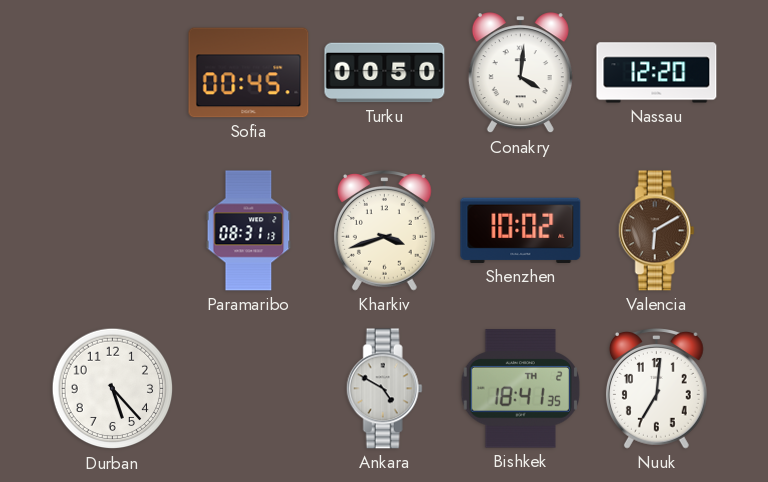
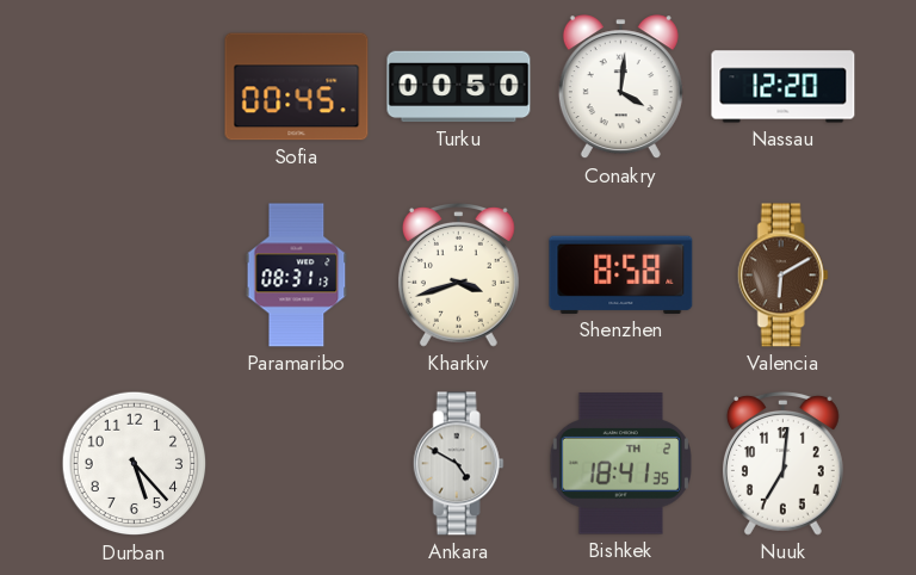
Shenzhen: 10:02 -> 8:58
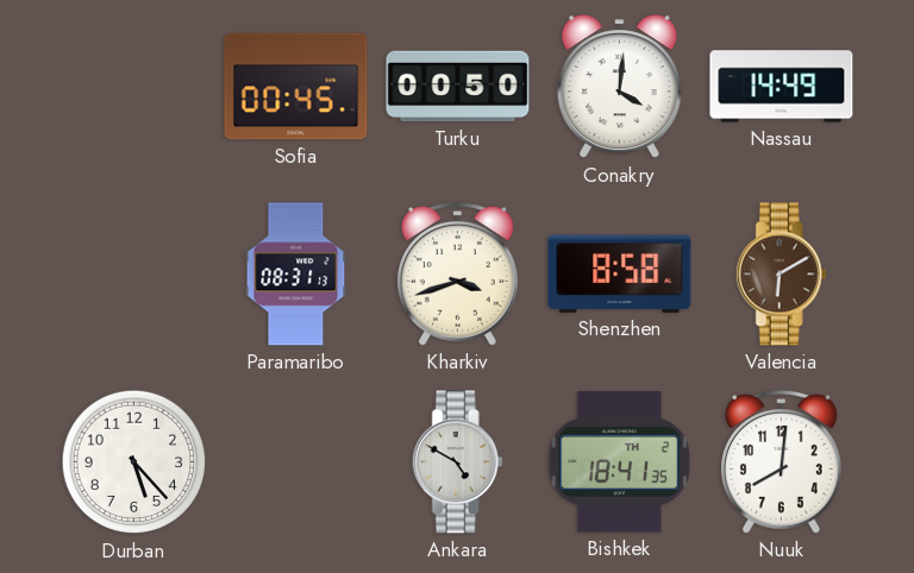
Nassau: 12:20 -> 14:49
Nuuk: 7:01 -> 8:01
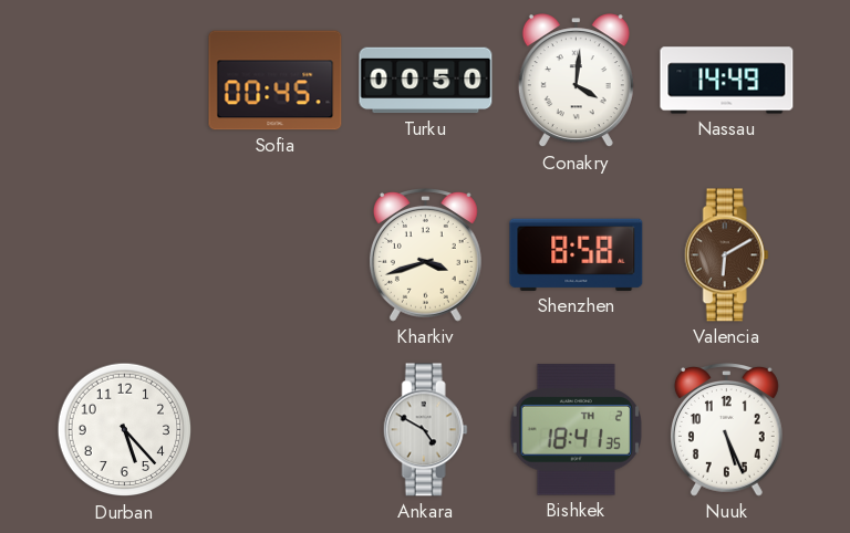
Paramaribo: 08:31 -> none
Nuuk: 8:01 -> 5:26
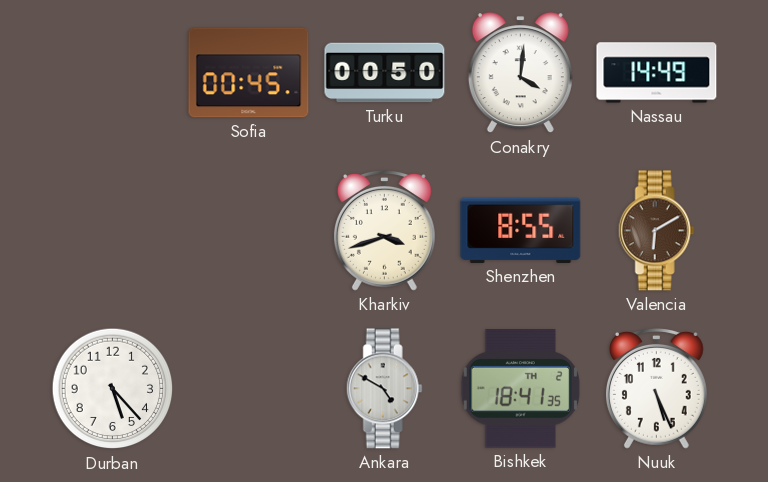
Shenzhen: 8:58 -> 8:55
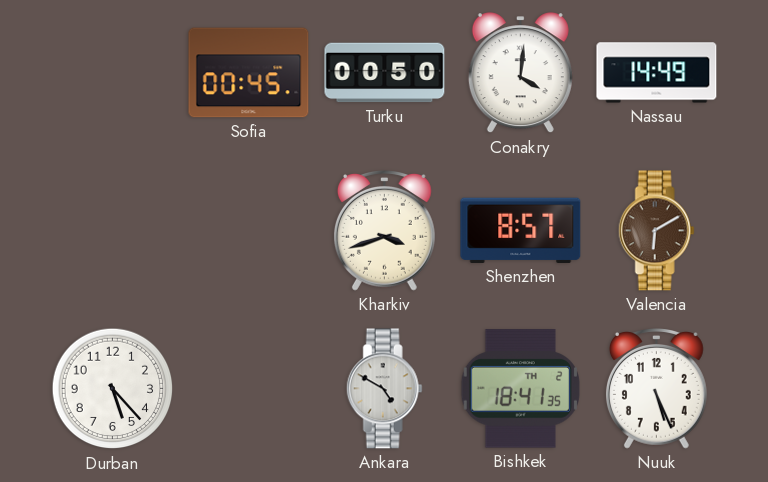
Shenzhen: 8:55 -> 8:57
